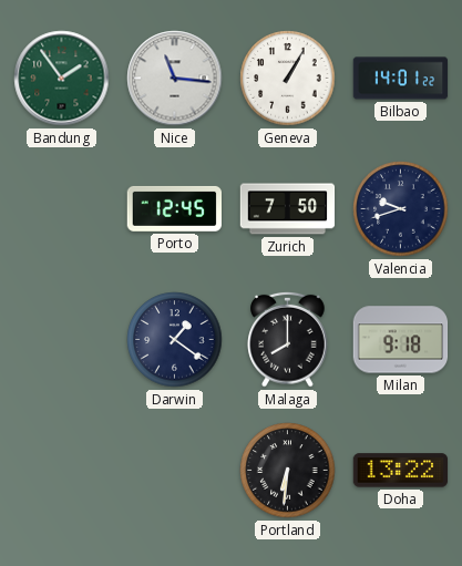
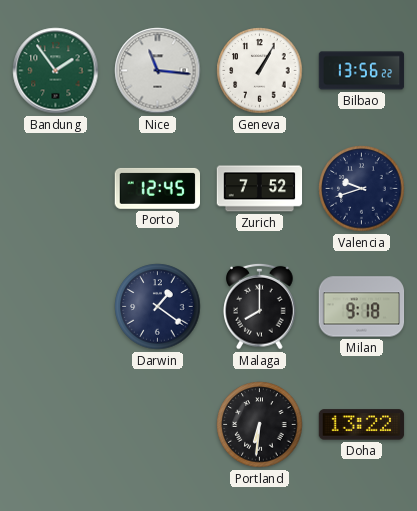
Bilbao: 14:01 -> 13:56
Zurich: 7:50 -> 7:52
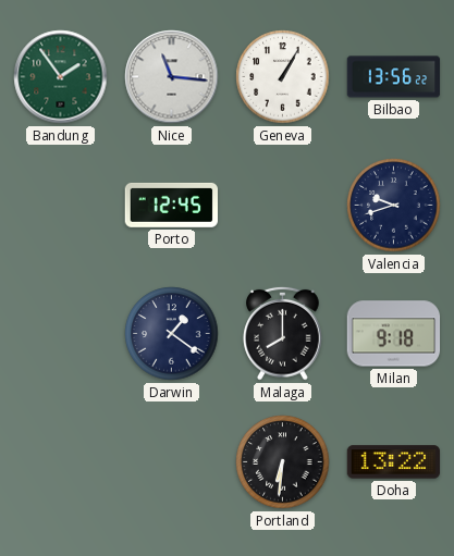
Zurich: 7:52 -> none
